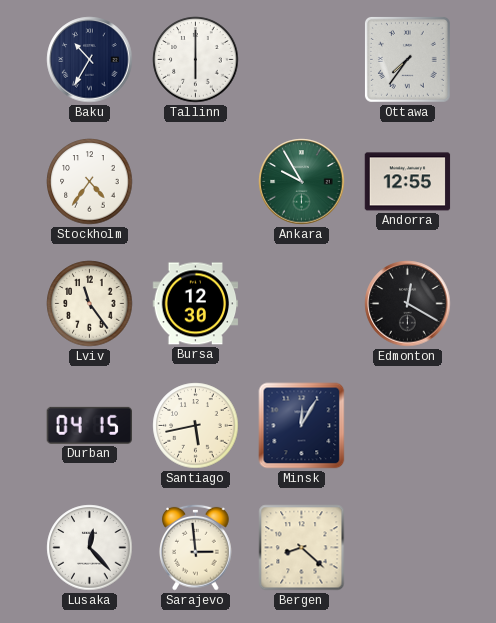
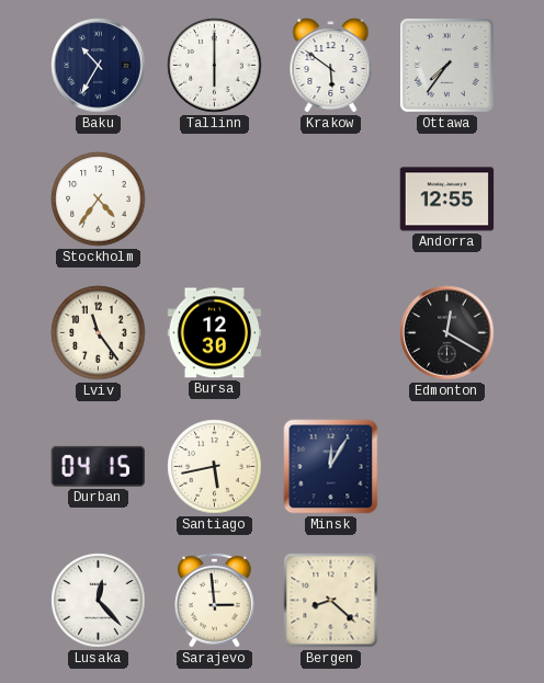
Krakow: none -> 5:51
Ankara: 9:55 -> none
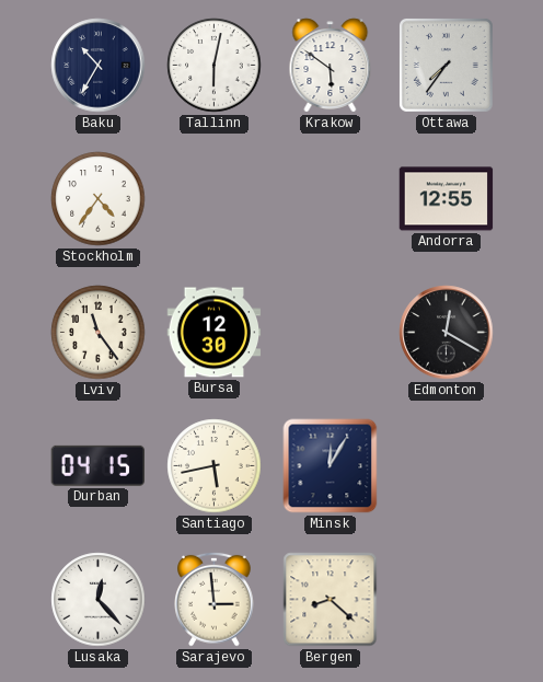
Tallinn: 6:00 -> 6:02
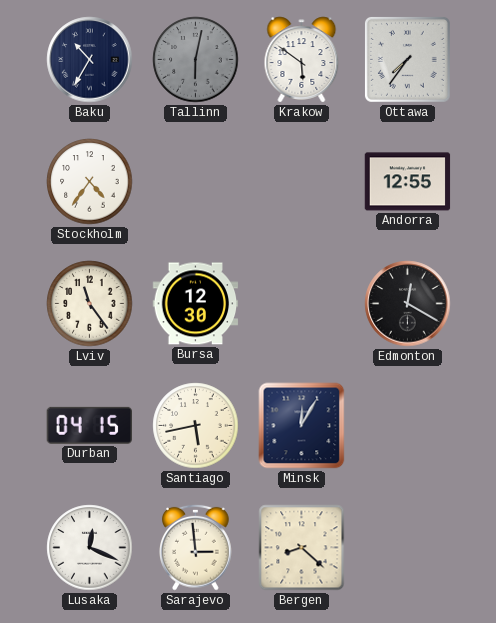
Tallinn dial: white -> grey
Lusaka: 12:23 -> 12:19
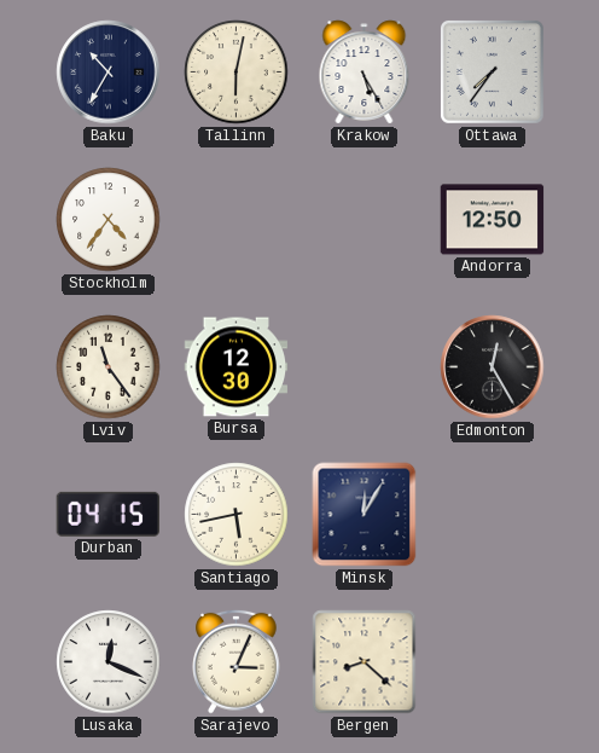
Tallinn dial: grey -> cream
Krakow: 5:51 -> 5:25
Andorra: 12:55 -> 12:50
Edmonton: 12:20 -> 12:25
Sarajevo: 2:59 -> 3:04
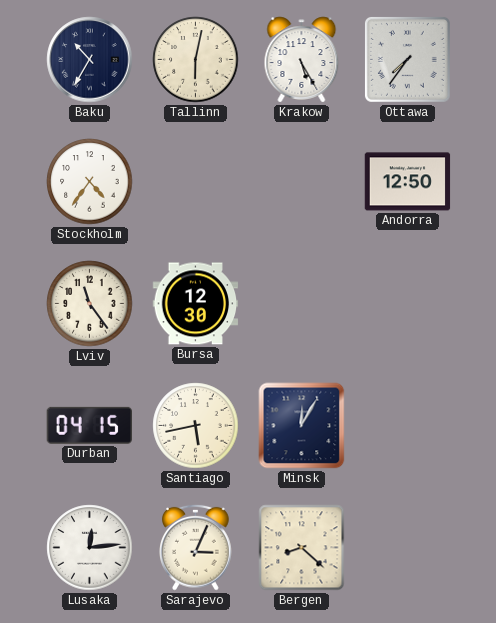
Edmonton: 12:25 -> none
Lusaka: 12:19 -> 12:14
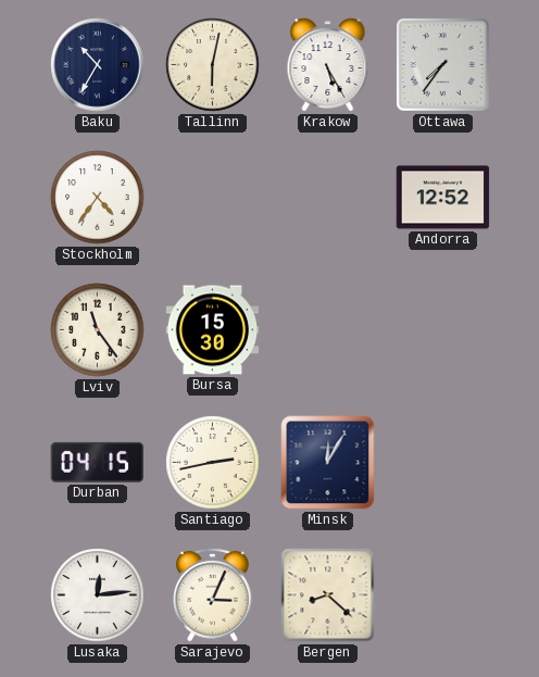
Andorra: 12:50 -> 12:52
Bursa: 12:30 -> 15:30
Santiago: 5:43 -> 2:43
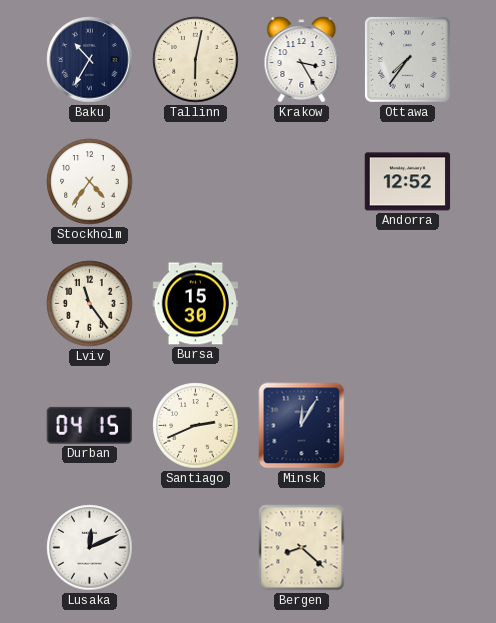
Krakow: 5:25 -> 3:25
Santiago: 2:43 -> 2:41
Lusaka: 12:14 -> 12:11
Sarajevo: 3:04 -> none
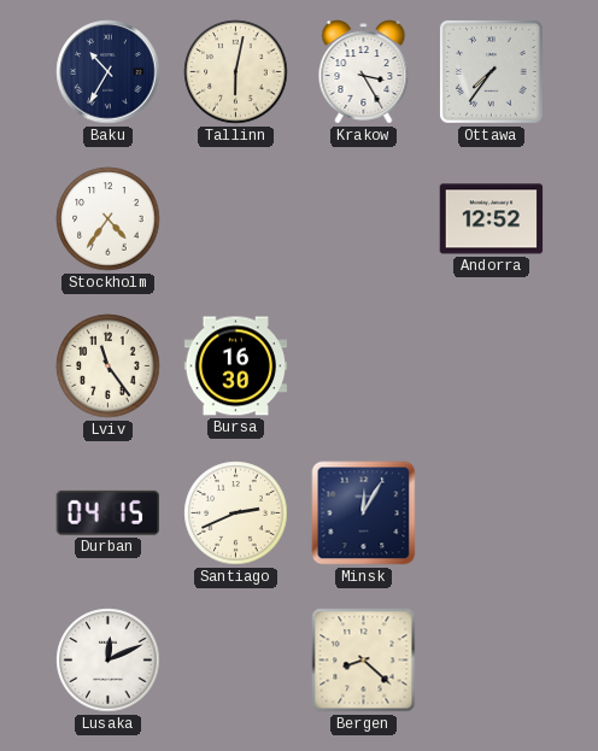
Bursa: 15:30 -> 16:30
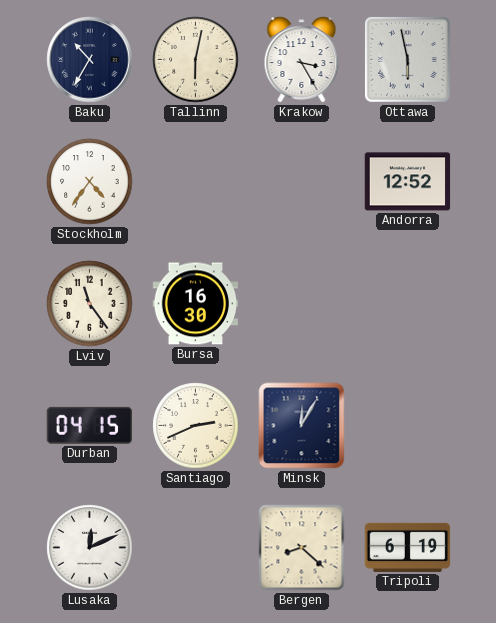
Ottawa: 7:36 -> 5:58
Tripoli: none -> 6:19
